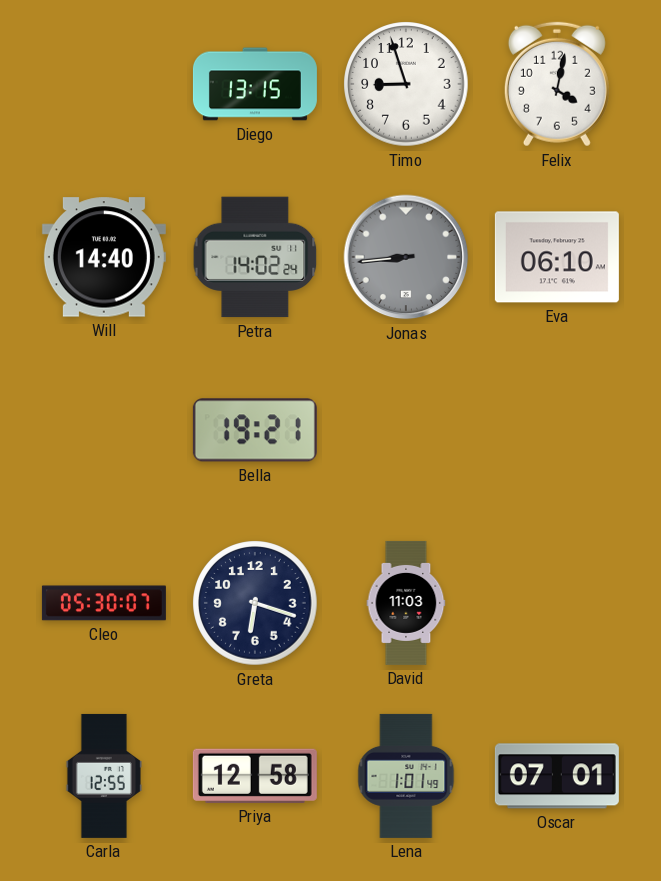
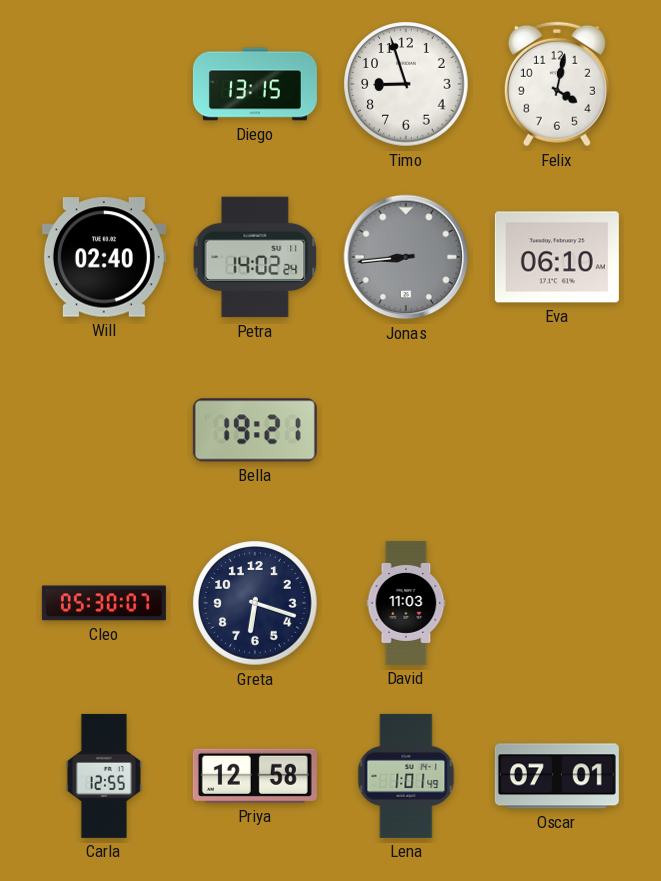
Will: 14:40 -> 02:40
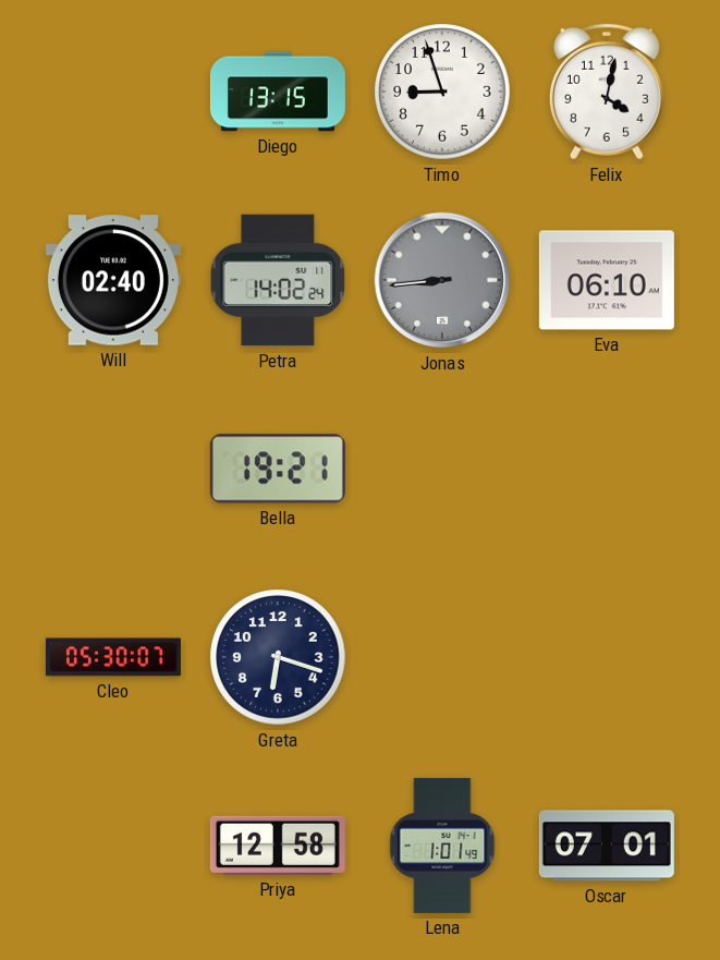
David: 11:03 -> none
Carla: 12:55 -> none
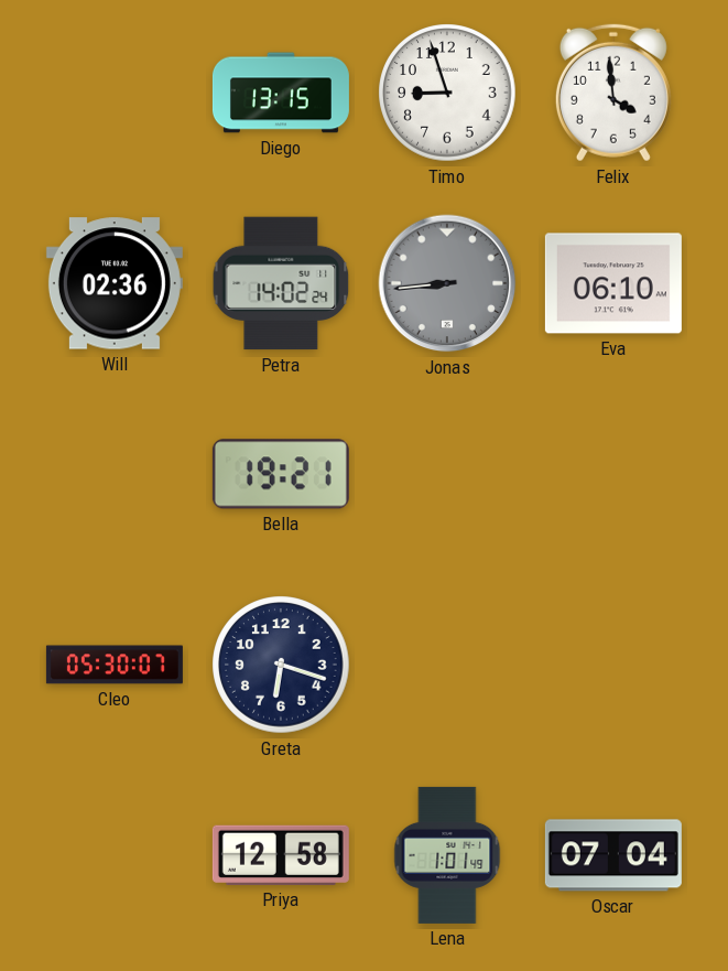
Felix: 4:02 -> 3:59
Will: 02:40 -> 02:36
Oscar: 07:01 -> 07:04
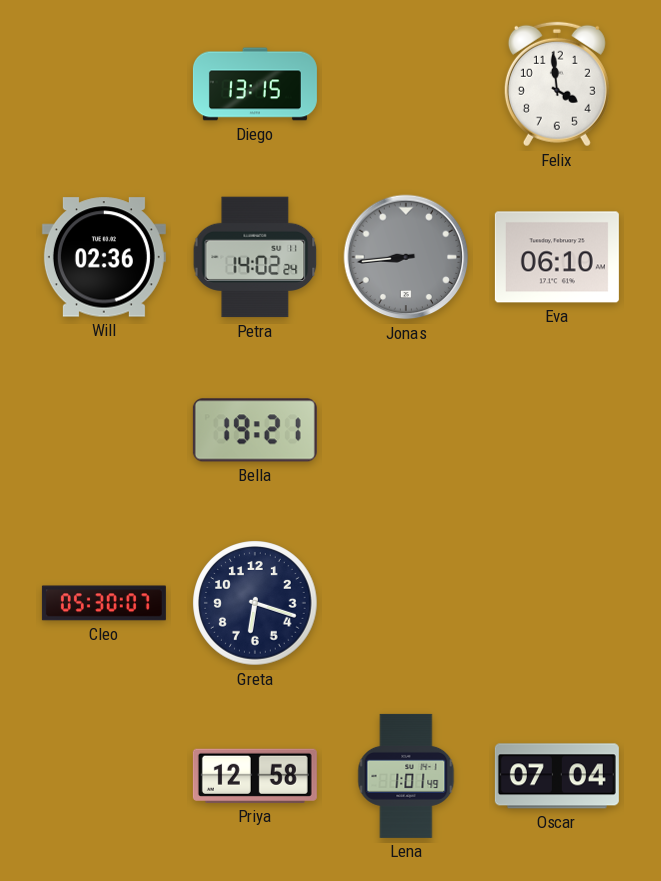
Timo: 8:57 -> none
